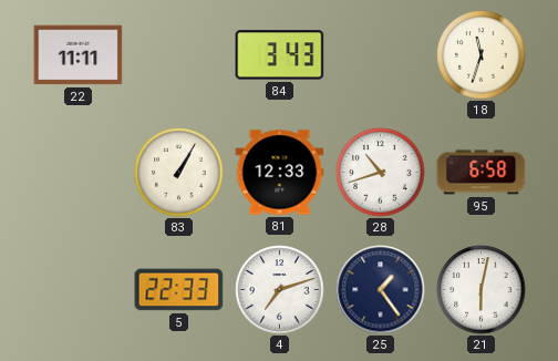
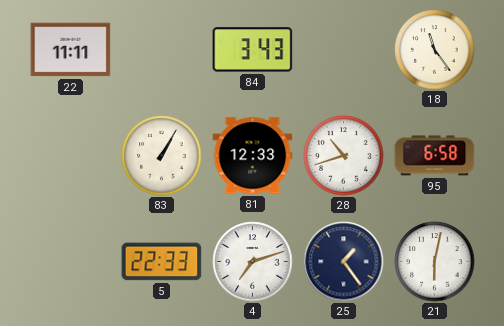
18: 11:33 -> 11:24
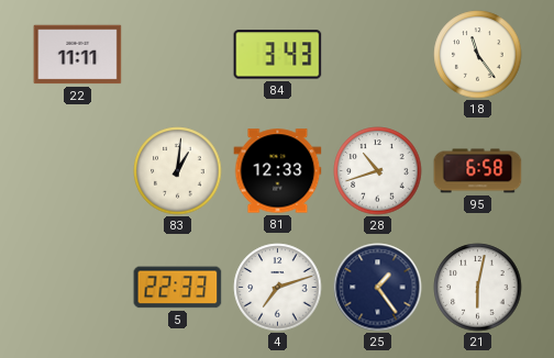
83: 1:05 -> 1:01
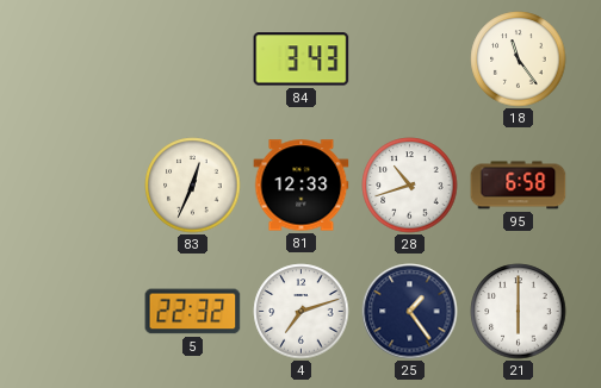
22: 11:11 -> none
83: 1:01 -> 12:34
5: 22:33 -> 22:32
21: 6:02 -> 6:00
